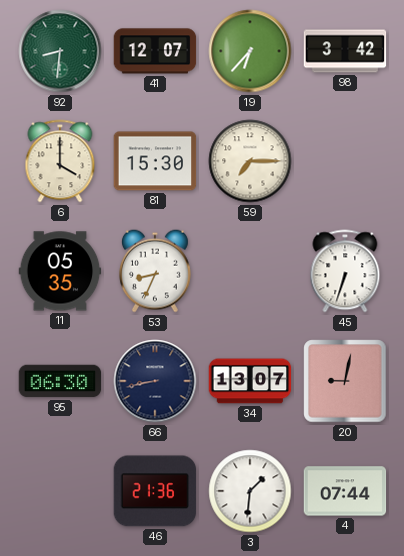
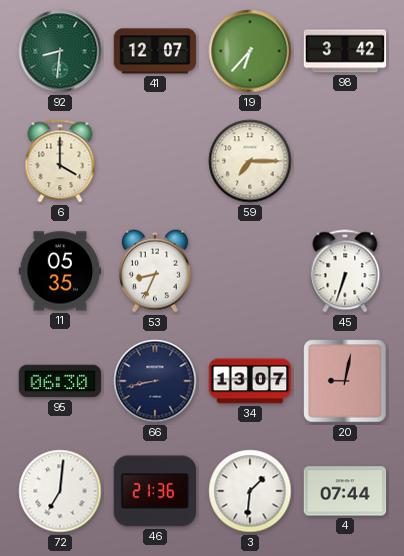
81: 15:30 -> none
72: none -> 7:01
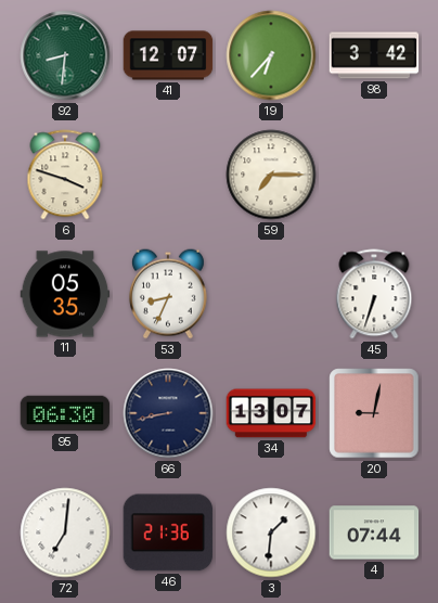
6: 4:00 -> 3:48
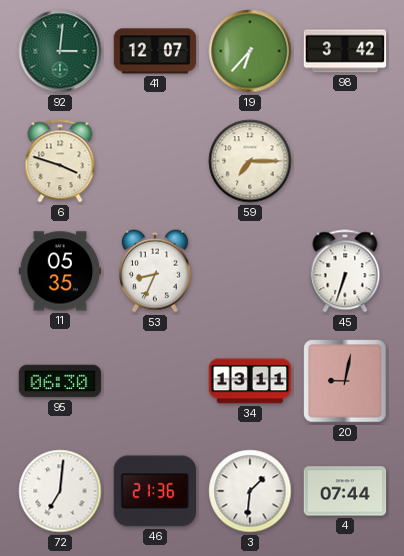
92: 8:31 -> 3:01
66: 8:43 -> none
34: 13:07 -> 13:11
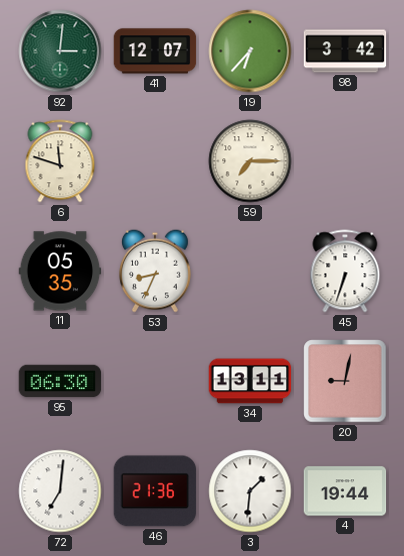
6: 3:48 -> 11:48
4: 07:44 -> 19:44
